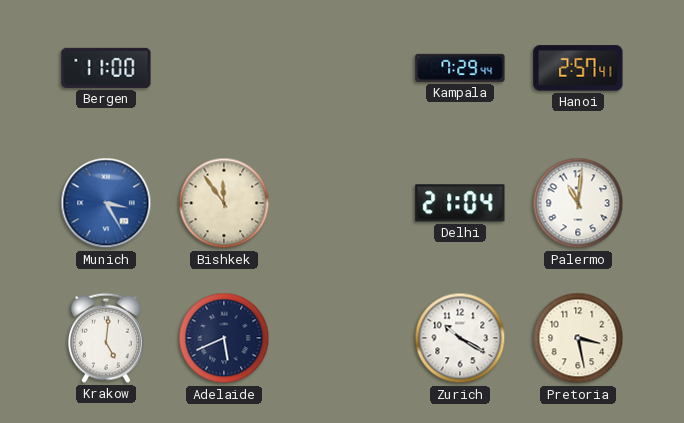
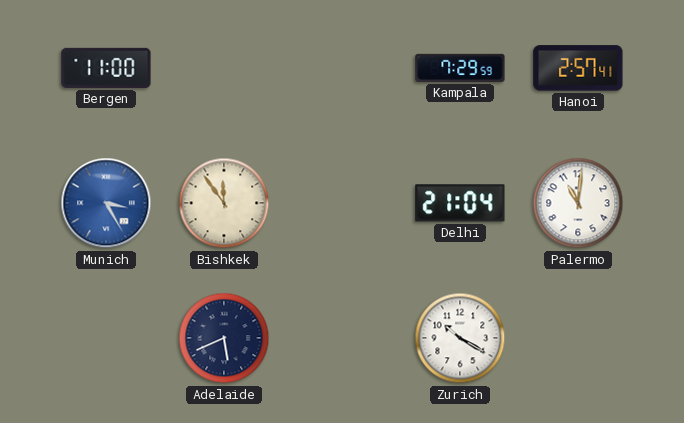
Kampala: 7:29:44 -> 7:29:59
Krakow: 5:01 -> none
Pretoria: 3:28 -> none
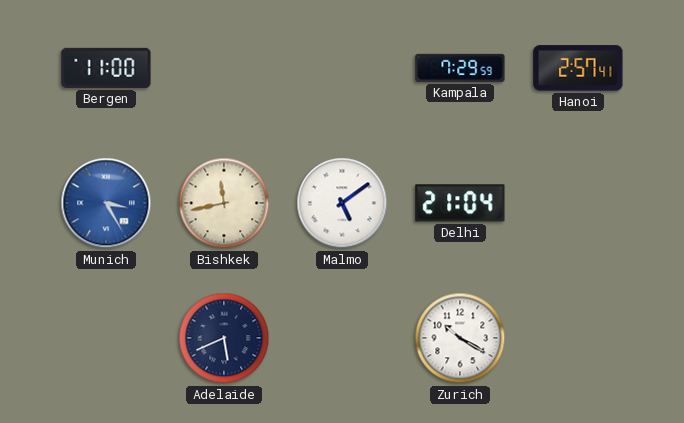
Bishkek: 11:54 -> 11:43
Malmo: none -> 5:09
Palermo: 11:01 -> none
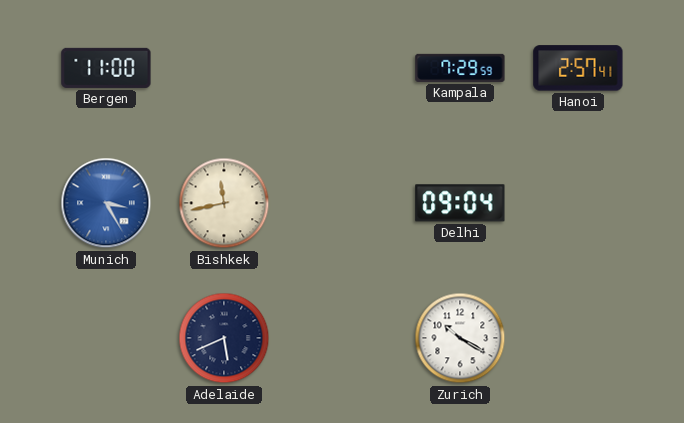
Malmo: 5:09 -> none
Delhi: 21:04 -> 09:04
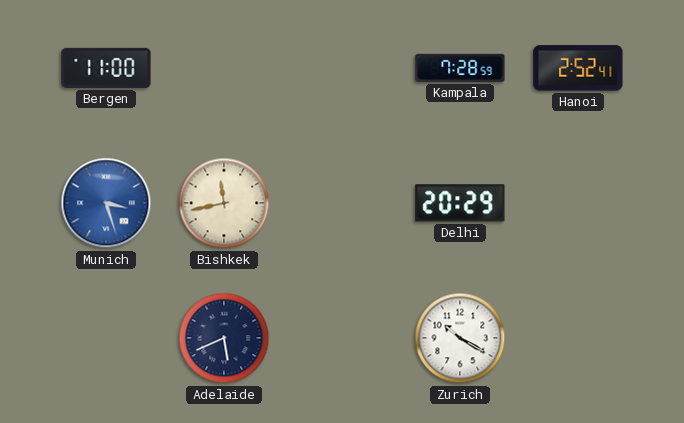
Kampala: 7:29 -> 7:28
Hanoi: 2:57 -> 2:52
Munich: 3:25 -> 3:27
Delhi: 09:04 -> 20:29
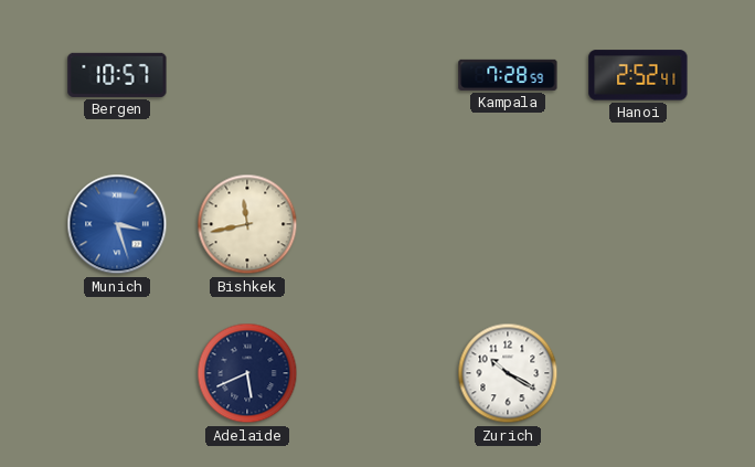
Bergen: 11:00 -> 10:57
Delhi: 20:29 -> none
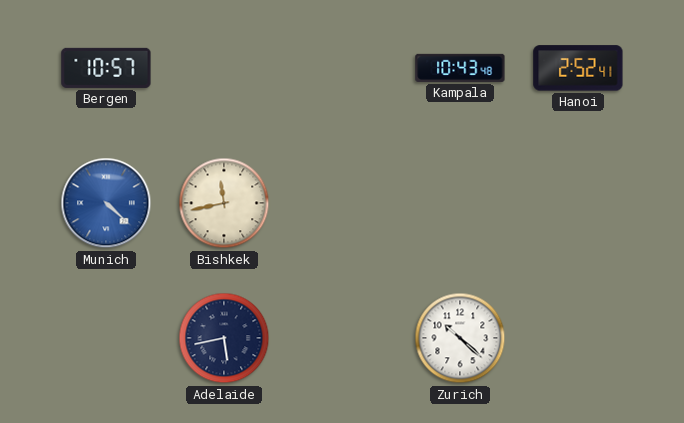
Kampala: 7:28 -> 10:43
Munich: 3:27 -> 4:22
Adelaide: 5:41 -> 5:43
Zurich: 10:20 -> 10:22
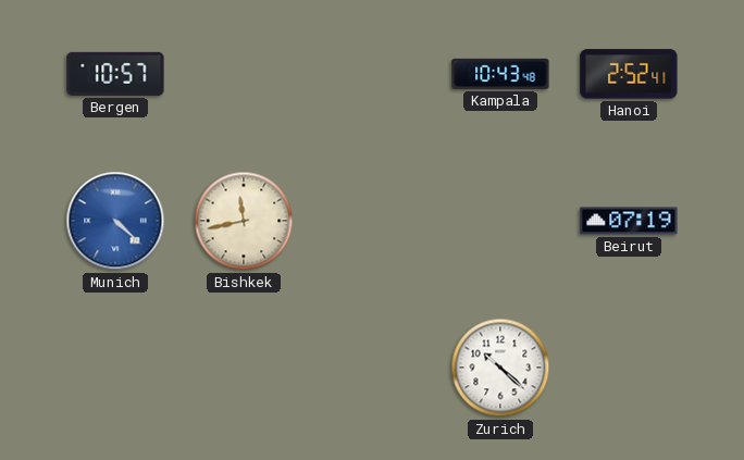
Beirut: none -> 07:19
Adelaide: 5:43 -> none
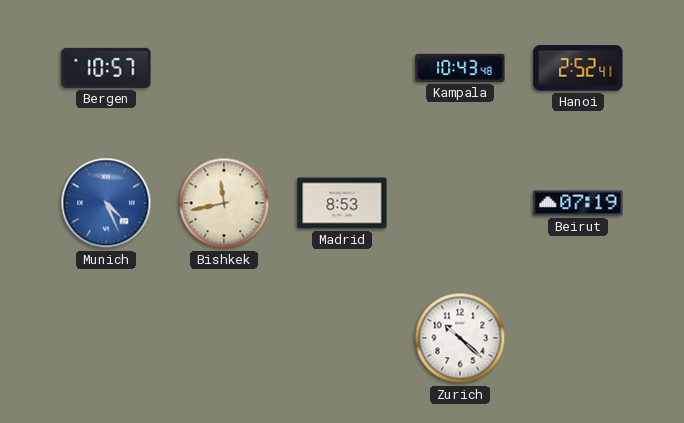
Munich: 4:22 -> 4:26
Madrid: none -> 8:53
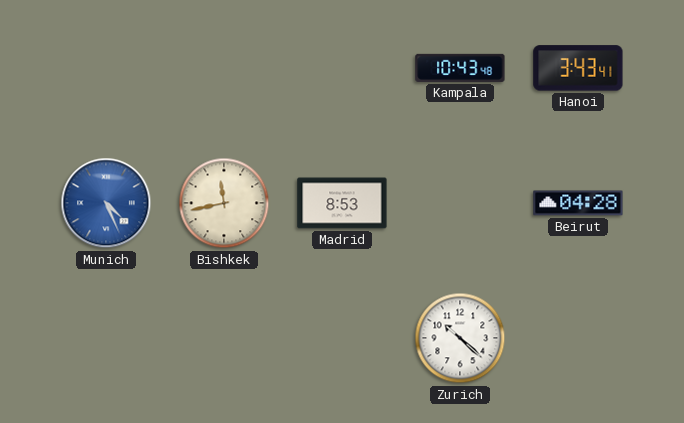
Bergen: 10:57 -> none
Hanoi: 2:52 -> 3:43
Beirut: 07:19 -> 04:28
